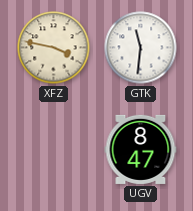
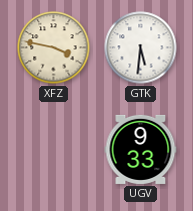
GTK: 11:31 -> 5:31
UGV: 8:47 -> 9:33
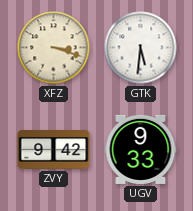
XFZ: 3:47 -> 3:18
ZVY: none -> 9:42
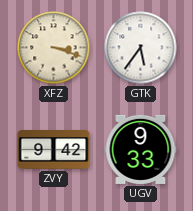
GTK: 5:31 -> 5:36
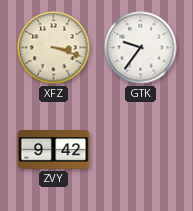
GTK: 5:36 -> 9:36
UGV: 9:33 -> none
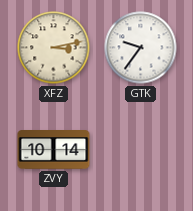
XFZ: 3:18 -> 3:13
ZVY: 9:42 -> 10:14
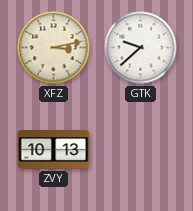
GTK: 9:36 -> 9:38
ZVY: 10:14 -> 10:13
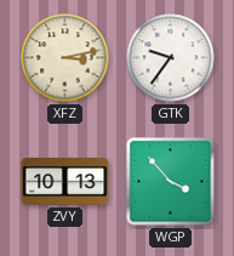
GTK: 9:38 -> 9:36
WGP: none -> 3:53
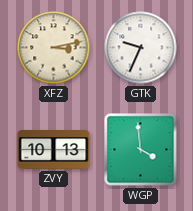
GTK: 9:36 -> 9:34
WGP: 3:53 -> 3:59
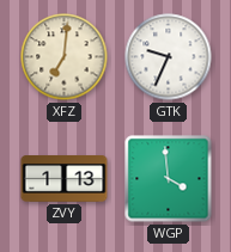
XFZ: 3:13 -> 7:01
ZVY: 10:13 -> 1:13
